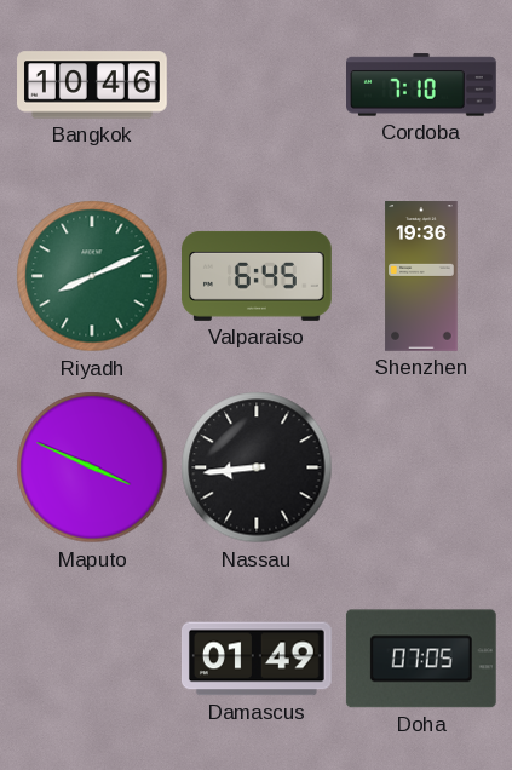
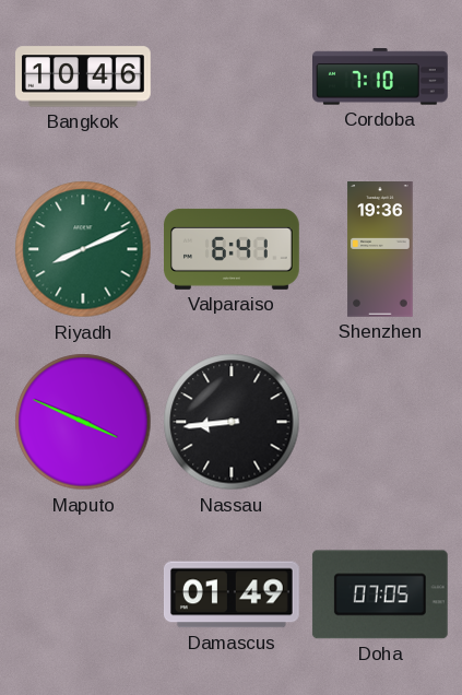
Valparaiso: 6:45 -> 6:41
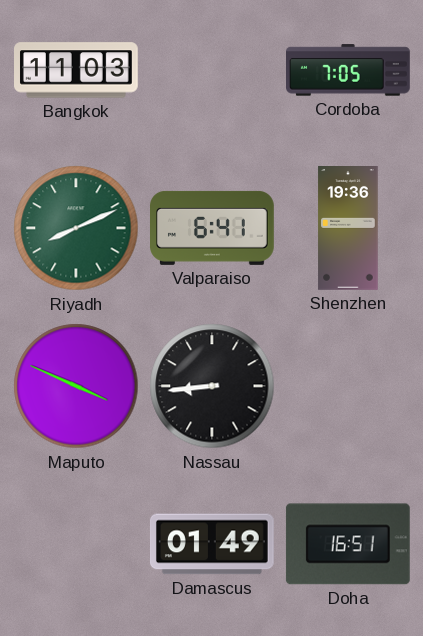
Bangkok: 10:46 -> 11:03
Cordoba: 7:10 -> 7:05
Doha: 07:05 -> 16:51
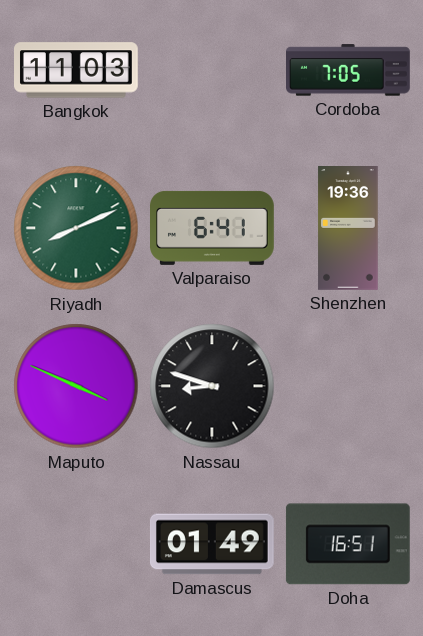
Nassau: 8:44 -> 8:48
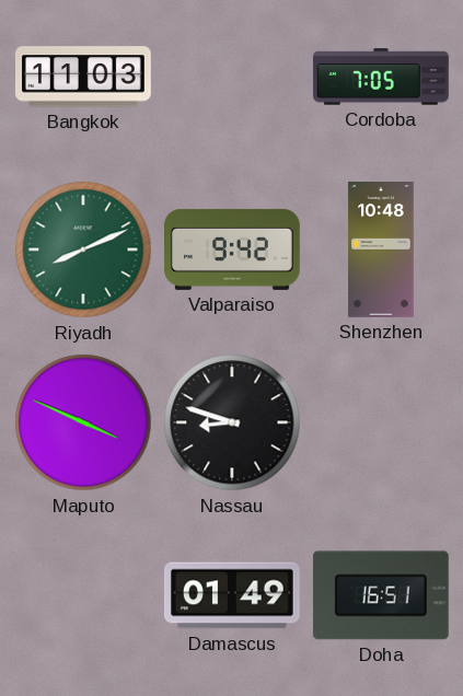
Valparaiso: 6:41 -> 9:42
Shenzhen: 19:36 -> 10:48
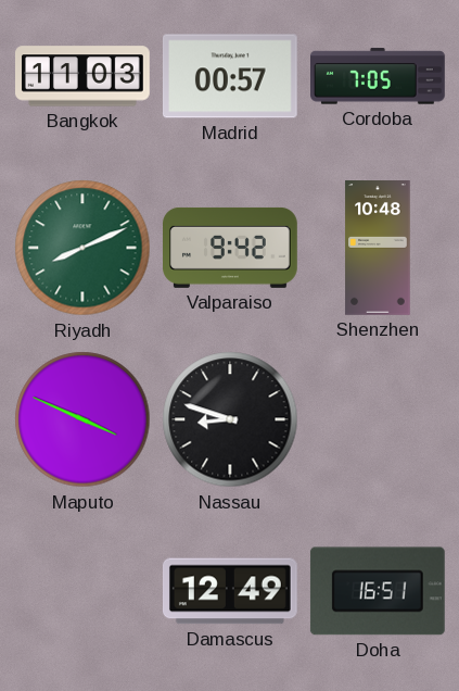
Madrid: none -> 00:57
Damascus: 01:49 -> 12:49
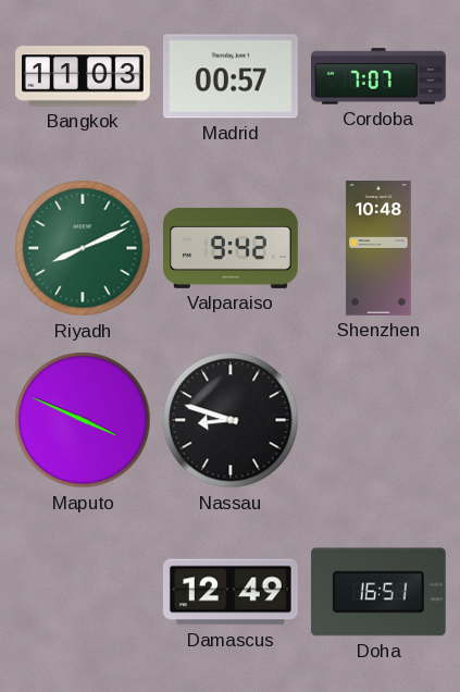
Cordoba: 7:05 -> 7:07
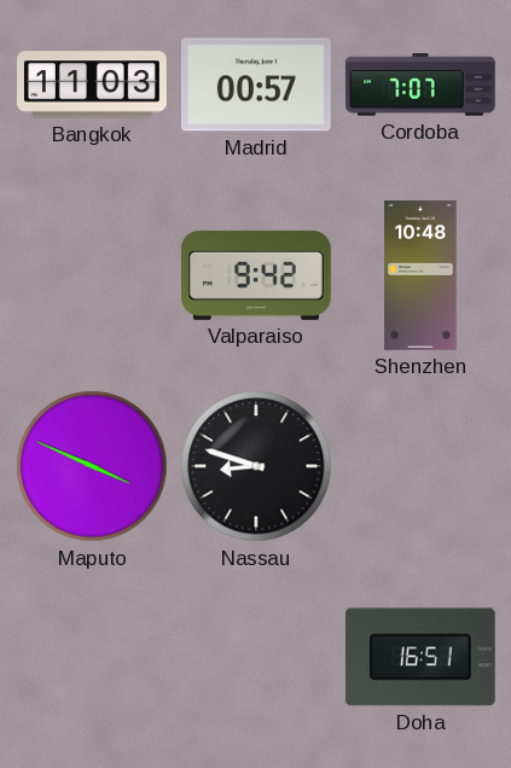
Riyadh: 8:11 -> none
Damascus: 12:49 -> none
